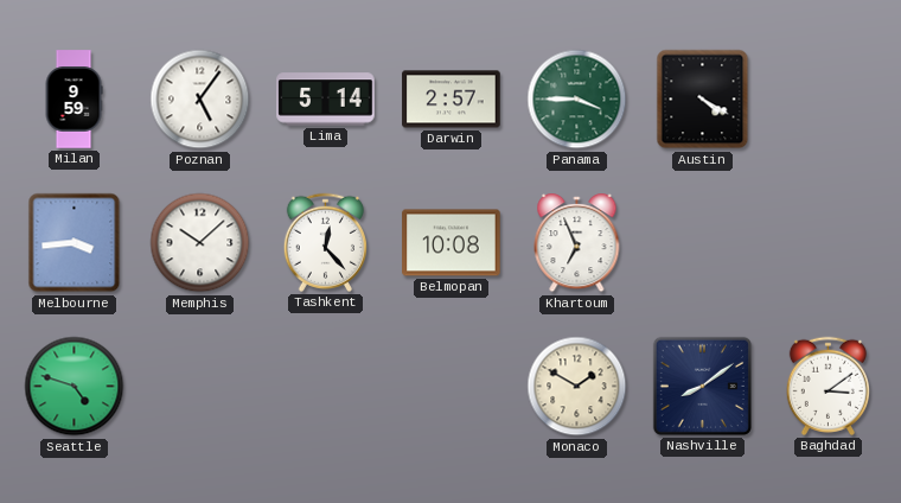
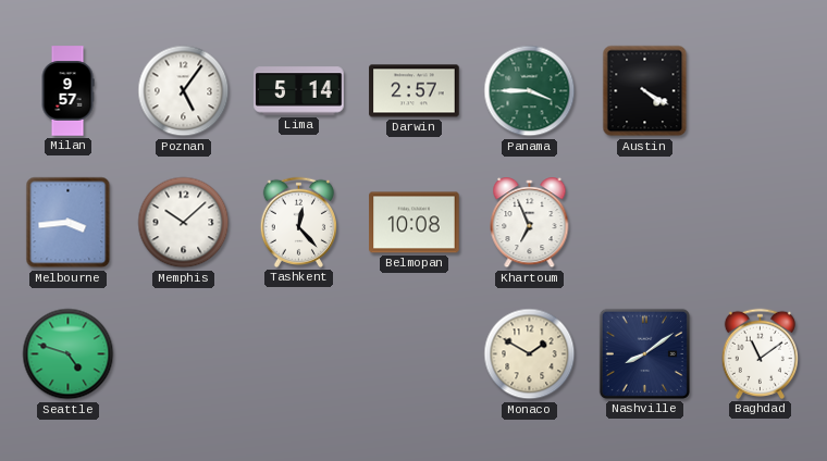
Milan: 9:59 -> 9:57
Baghdad: 3:09 -> 11:09
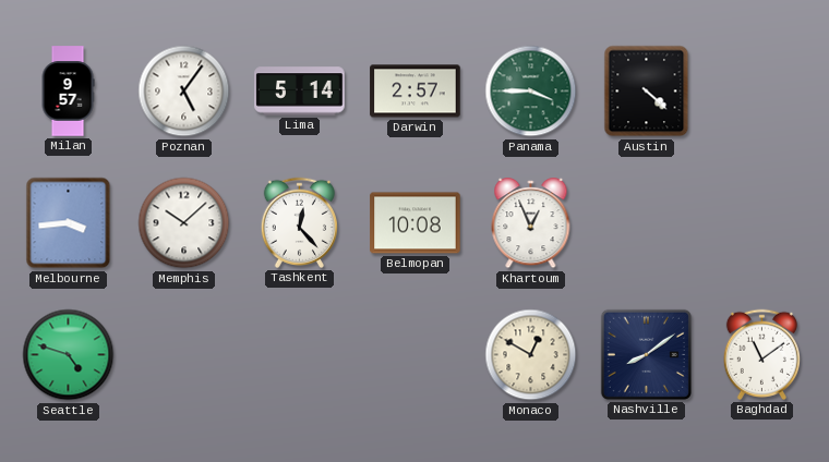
Austin: 4:20 -> 4:22
Khartoum: 6:56 -> 12:56
Monaco: 1:50 -> 12:50
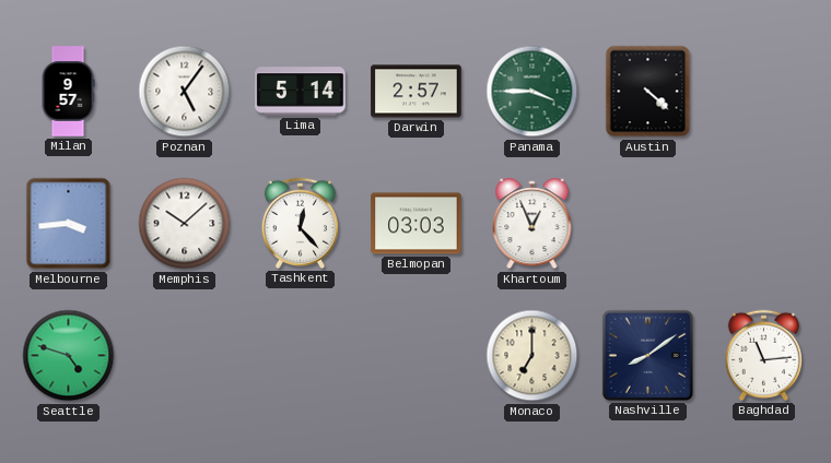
Belmopan: 10:08 -> 03:03
Monaco: 12:50 -> 7:00
Baghdad: 11:09 -> 11:14
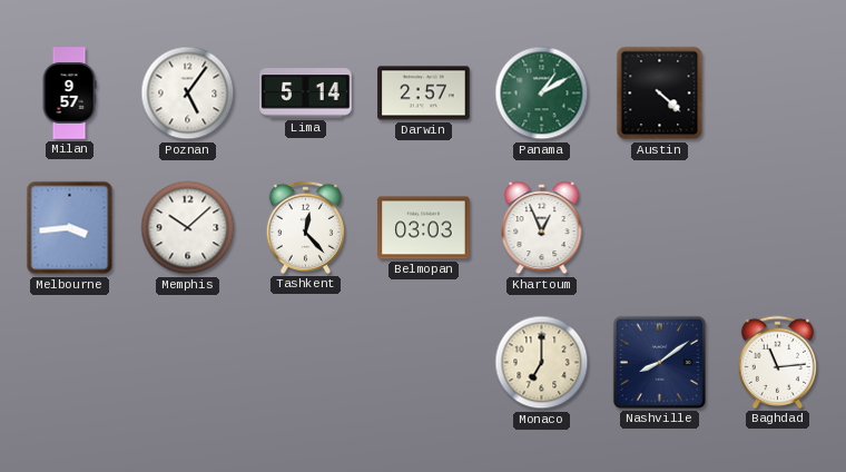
Panama: 3:45 -> 1:10
Seattle: 4:48 -> none
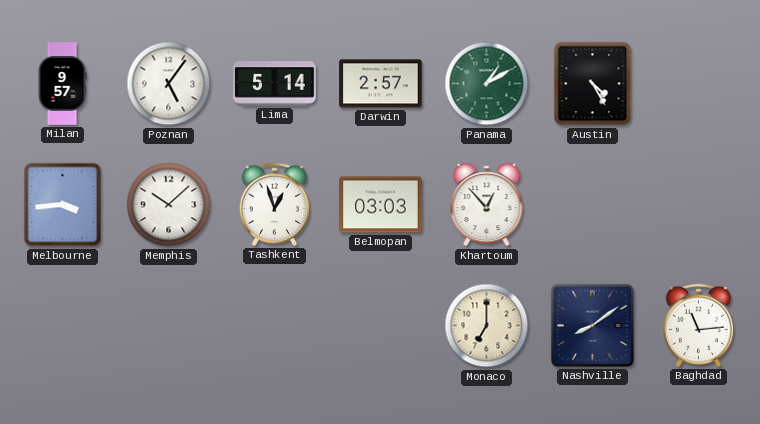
Austin: 4:22 -> 4:25
Tashkent: 12:23 -> 12:57
Khartoum: 12:56 -> 12:53
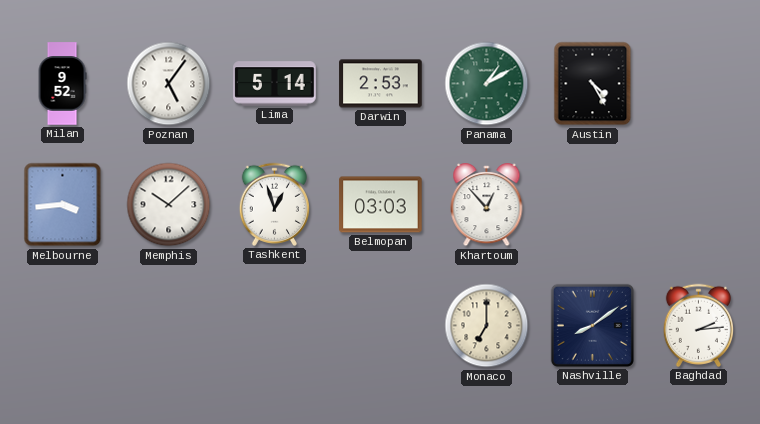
Milan: 9:57 -> 9:52
Darwin: 2:57 -> 2:53
Baghdad: 11:14 -> 2:14
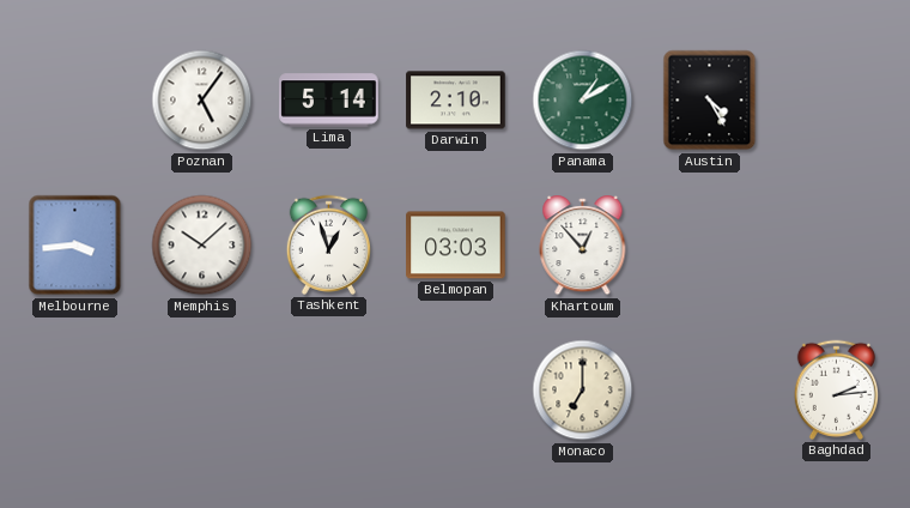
Milan: 9:52 -> none
Darwin: 2:53 -> 2:10
Nashville: 8:09 -> none
